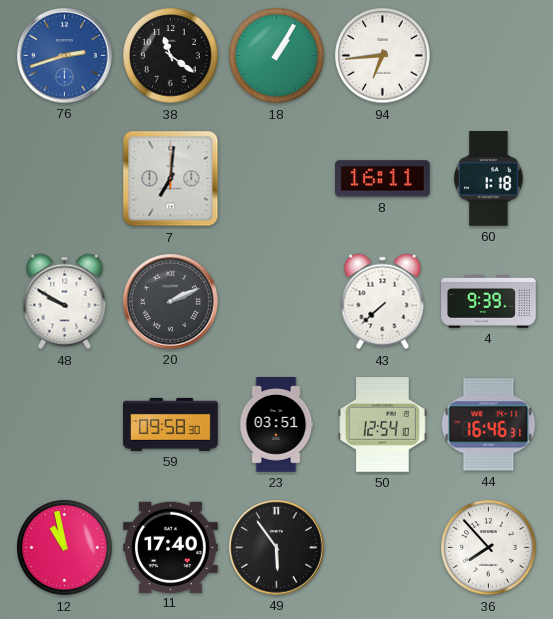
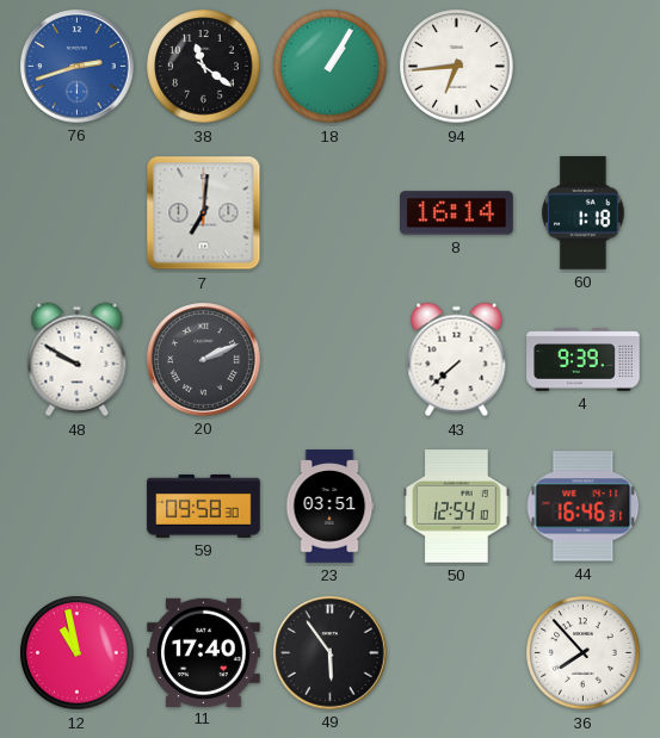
8: 16:11 -> 16:14
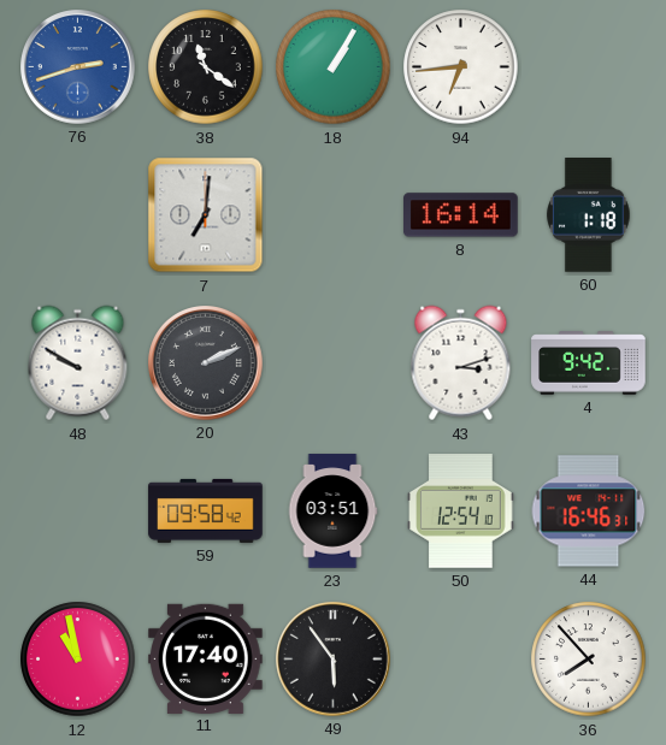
43: 7:38 -> 3:12
4: 9:39 -> 9:42
59: 09:58:30 -> 09:58:42
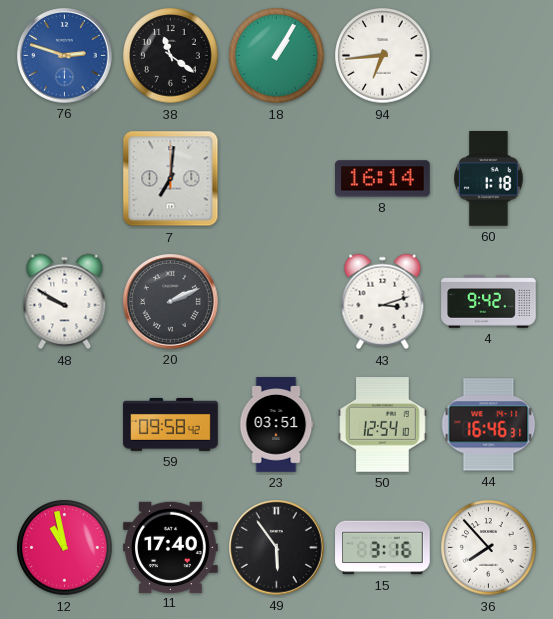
76: 2:42 -> 2:48
15: none -> 3:16
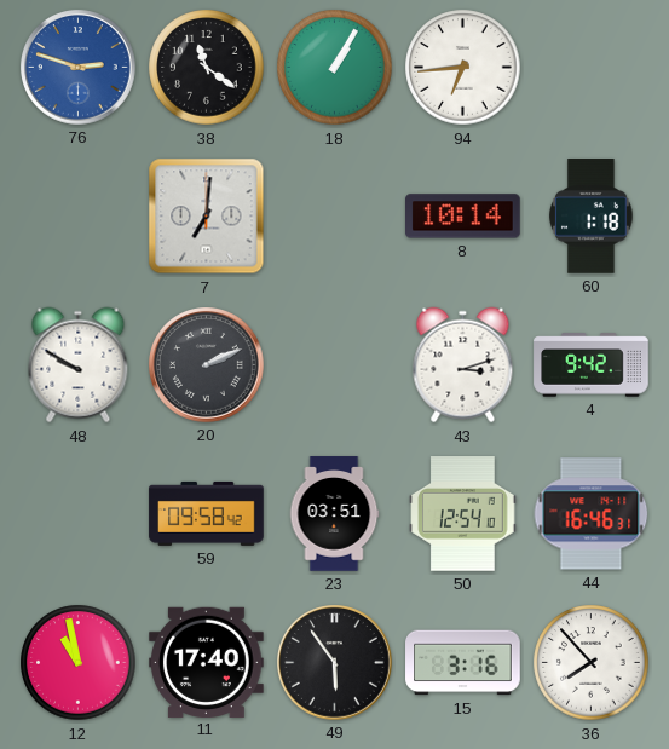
8: 16:14 -> 10:14
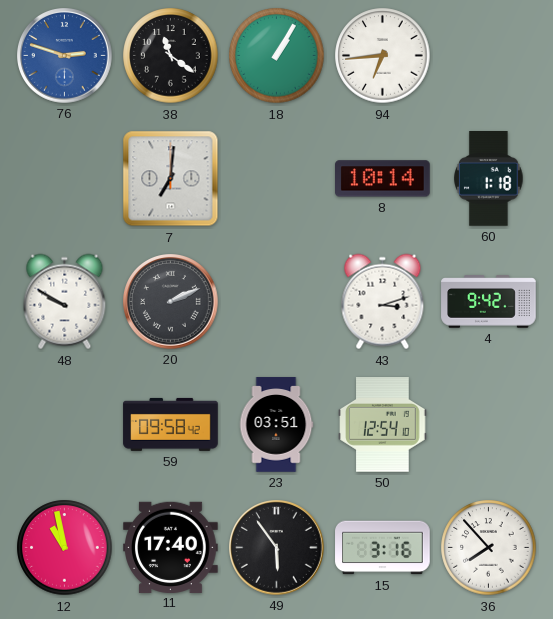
44: 16:46 -> none
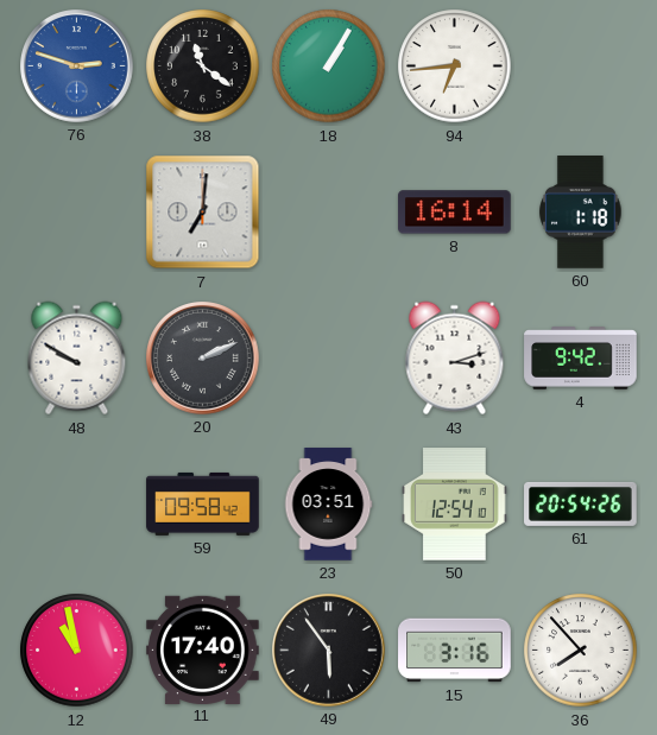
8: 10:14 -> 16:14
61: none -> 20:54
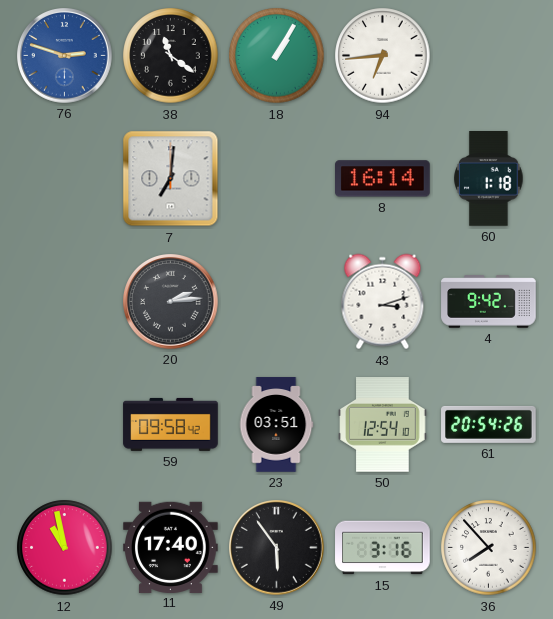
48: 9:50 -> none
20: 2:11 -> 2:14
